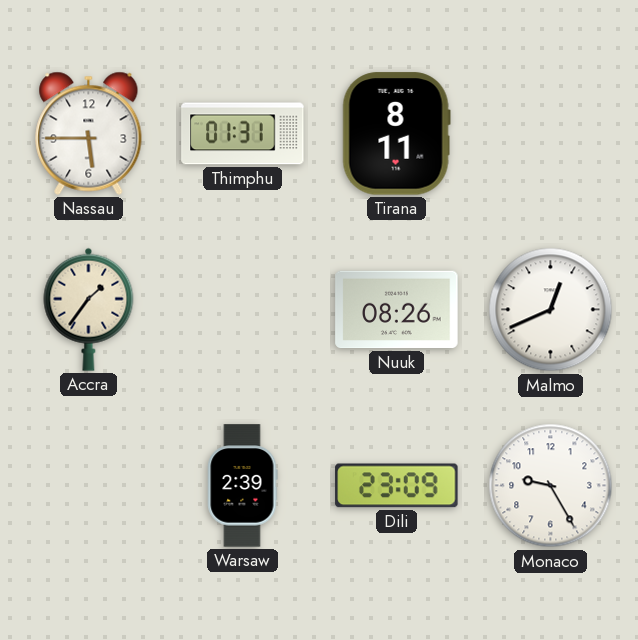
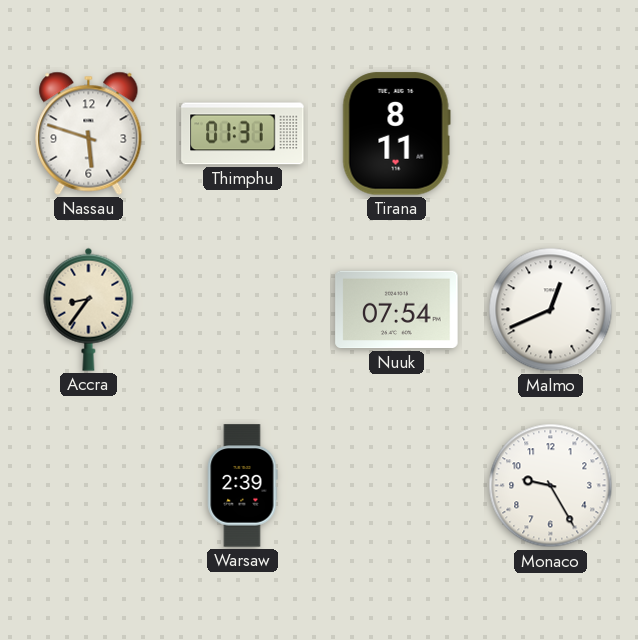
Nassau: 5:45 -> 5:48
Accra: 1:36 -> 8:36
Nuuk: 08:26 -> 07:54
Dili: 23:09 -> none
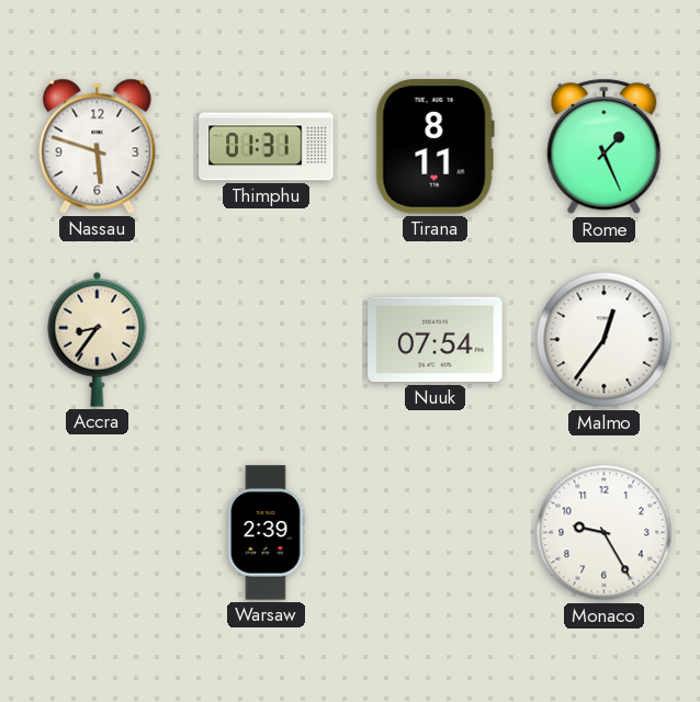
Rome: none -> 1:26
Malmo: 12:41 -> 12:36
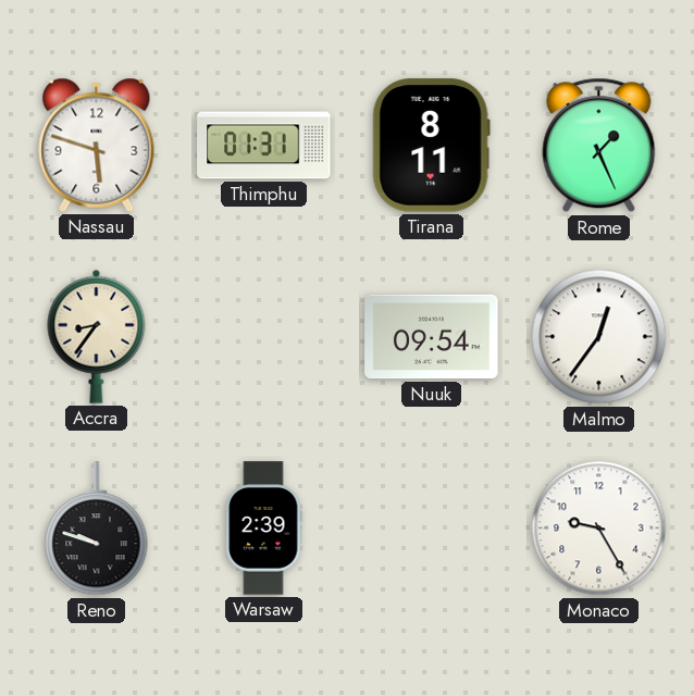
Nuuk: 07:54 -> 09:54
Reno: none -> 9:48
